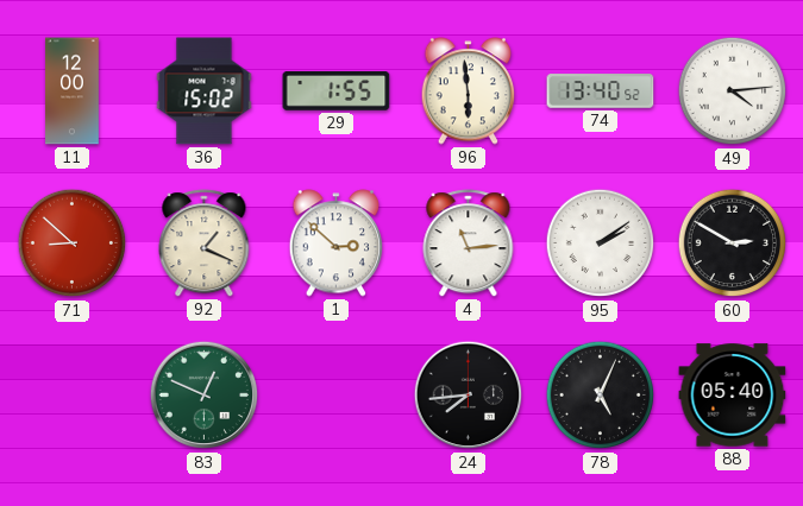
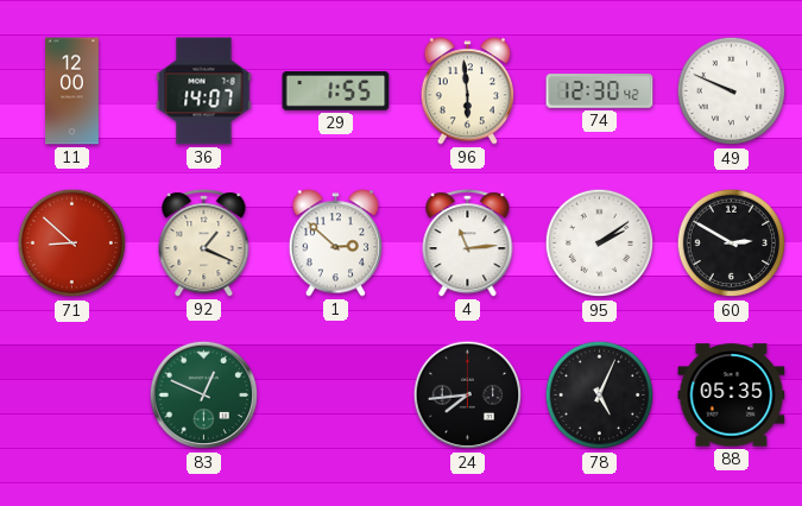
36: 15:02 -> 14:07
74: 13:40 -> 12:30
49: 4:14 -> 9:49
88: 05:40 -> 05:35
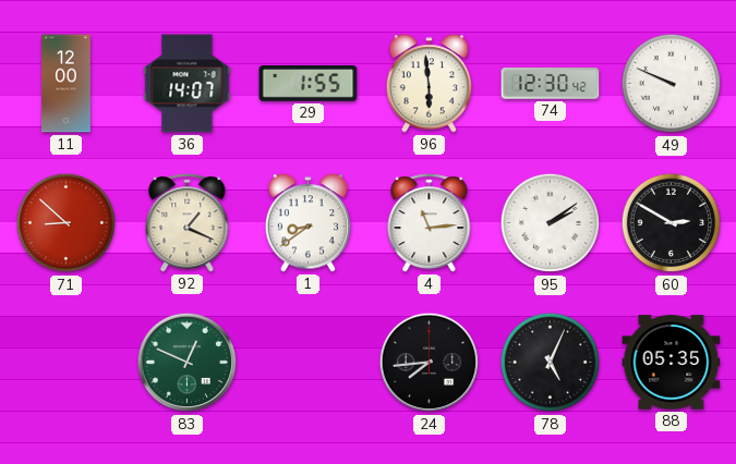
1: 2:52 -> 8:39
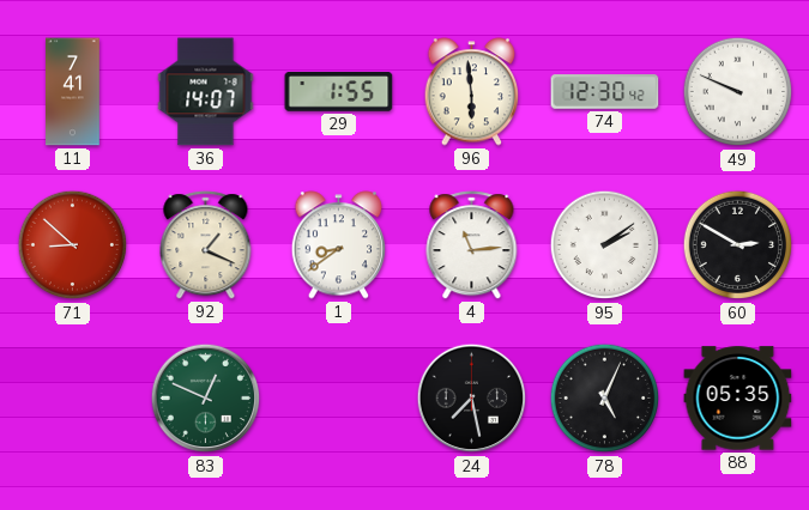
11: 12:00 -> 7:41
24: 7:44 -> 7:28
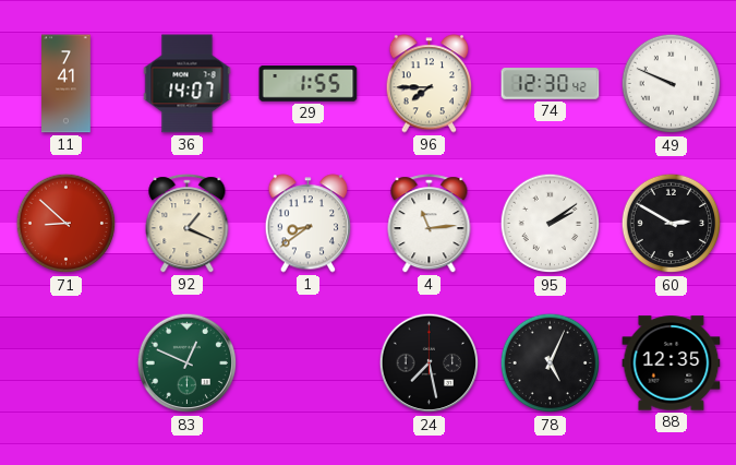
96: 5:59 -> 7:45
88: 05:35 -> 12:35
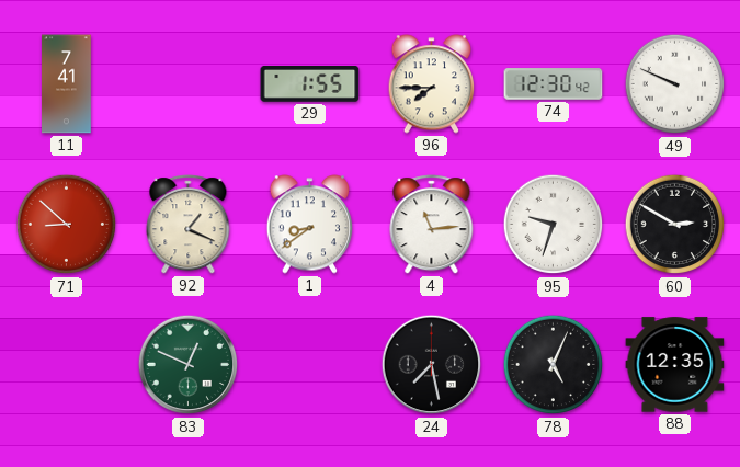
36: 14:07 -> none
95: 2:09 -> 9:33
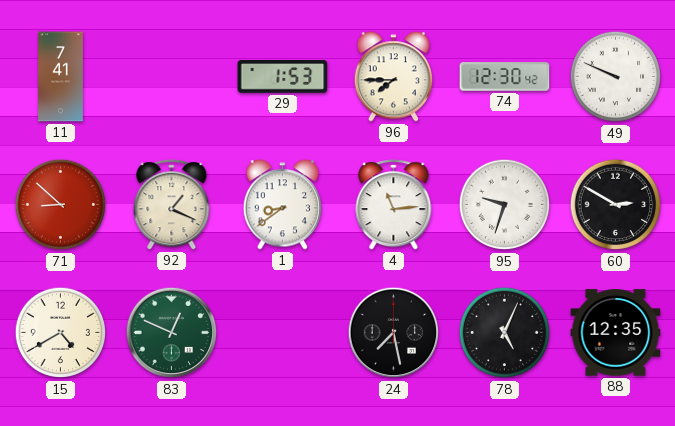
29: 1:55 -> 1:53
15: none -> 4:40
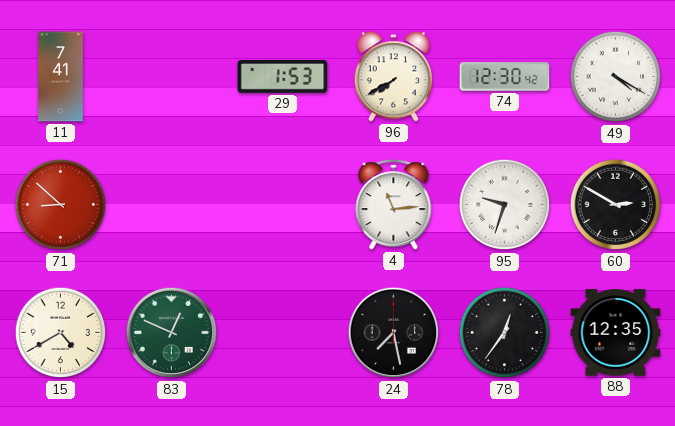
96: 7:45 -> 7:40
49: 9:49 -> 4:20
92: 1:19 -> none
1: 8:39 -> none
78: 5:04 -> 12:36
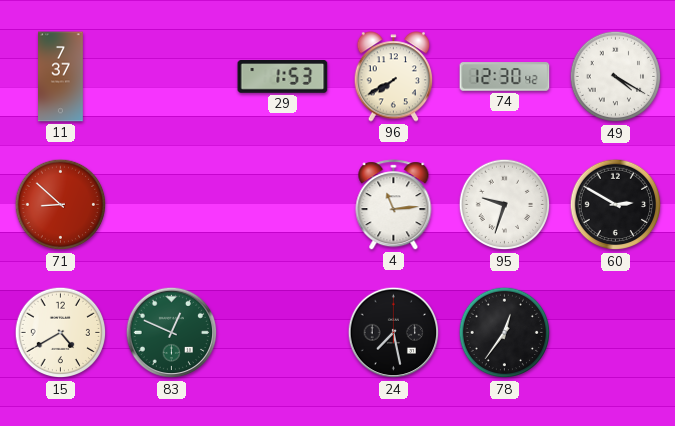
11: 7:41 -> 7:37
88: 12:35 -> none
